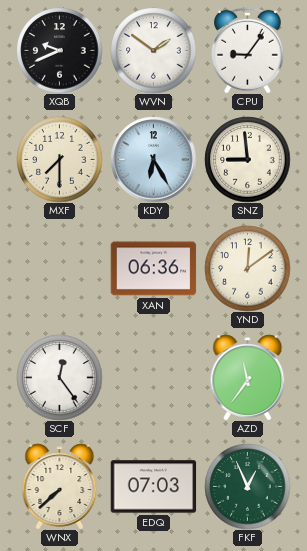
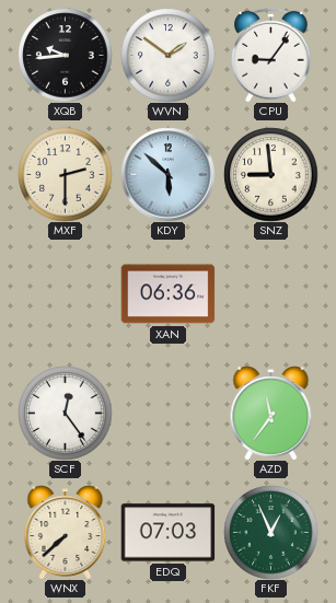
XQB: 9:41 -> 9:44
MXF: 7:30 -> 2:30
KDY: 6:25 -> 5:52
YND: 12:09 -> none
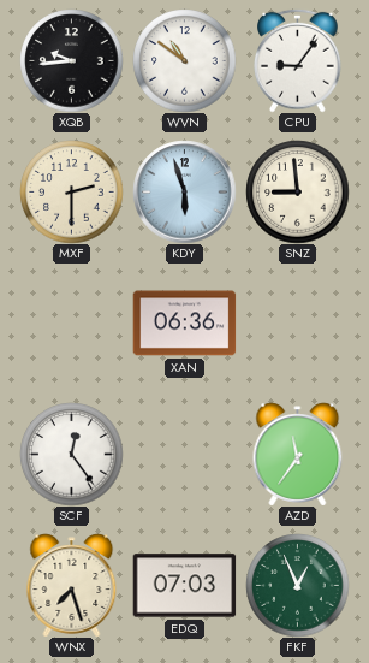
WVN: 1:51 -> 10:51
KDY: 5:52 -> 5:57
WNX: 7:38 -> 7:27
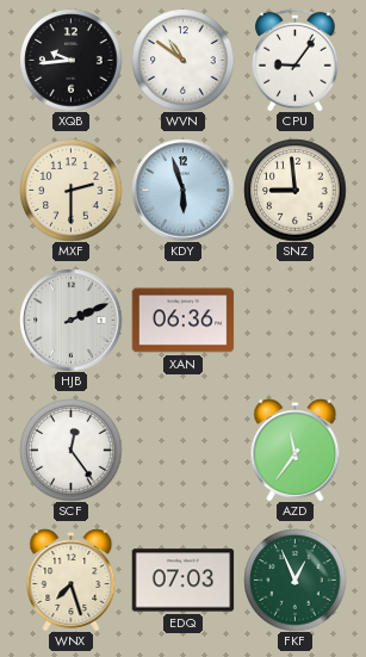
HJB: none -> 2:11
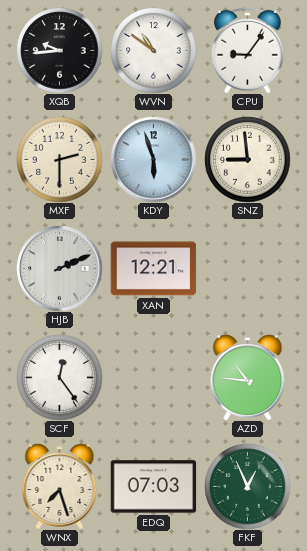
XAN: 06:36 -> 12:21
AZD: 11:36 -> 10:46
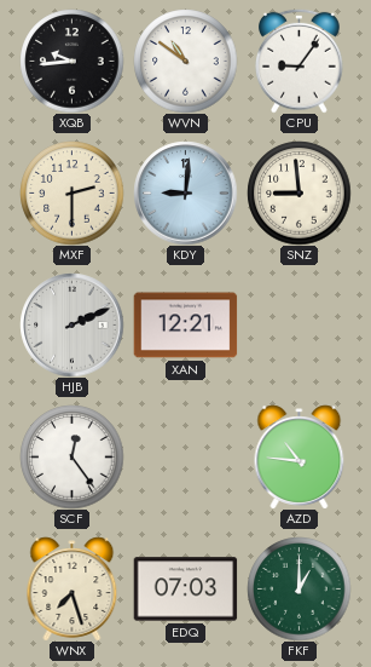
KDY: 5:57 -> 9:01
FKF: 12:56 -> 1:00
